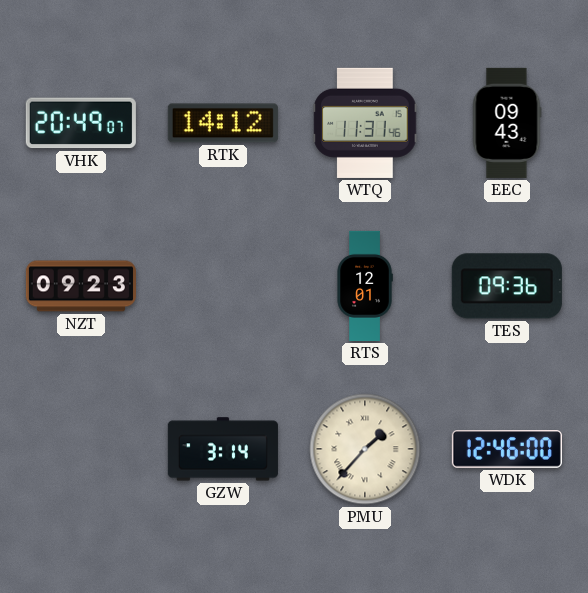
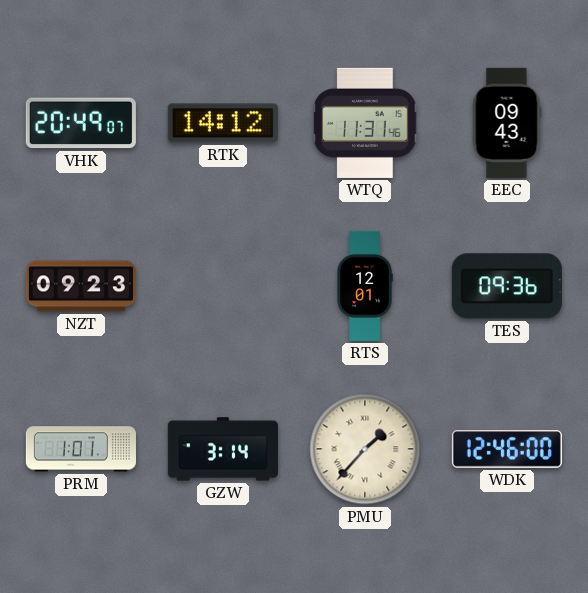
PRM: none -> 1:01
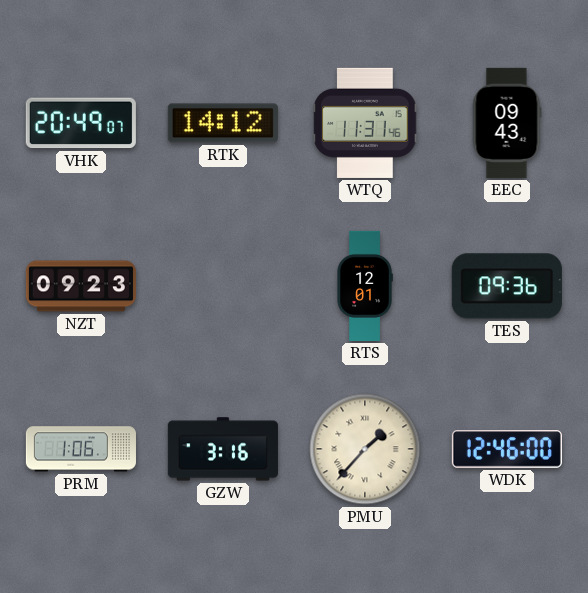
PRM: 1:01 -> 1:06
GZW: 3:14 -> 3:16
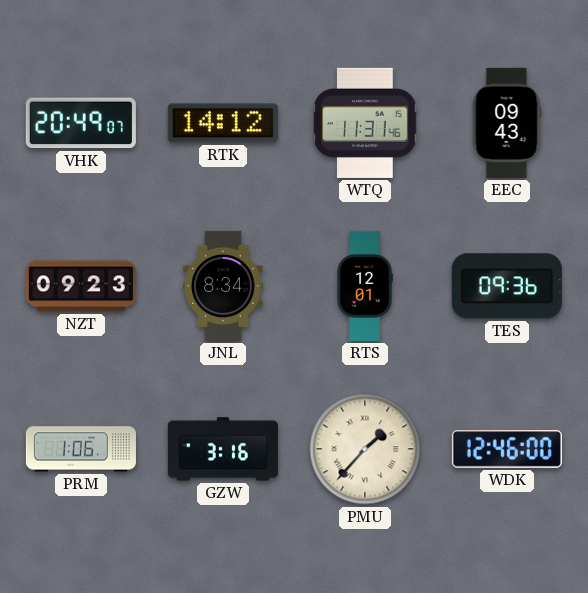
JNL: none -> 8:34
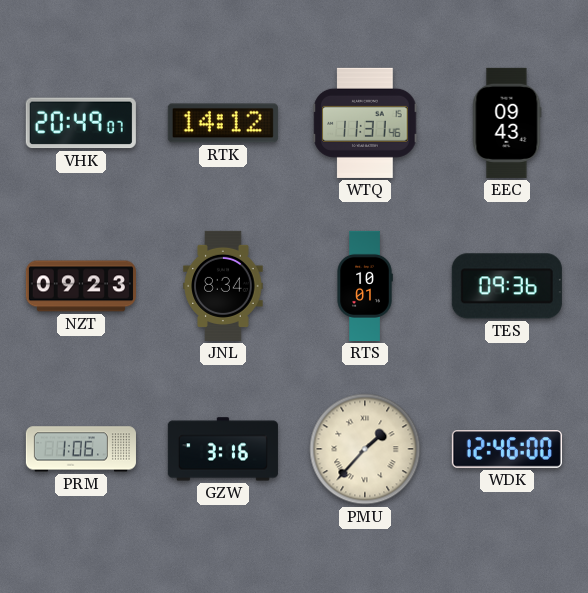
RTS: 12:01 -> 10:01
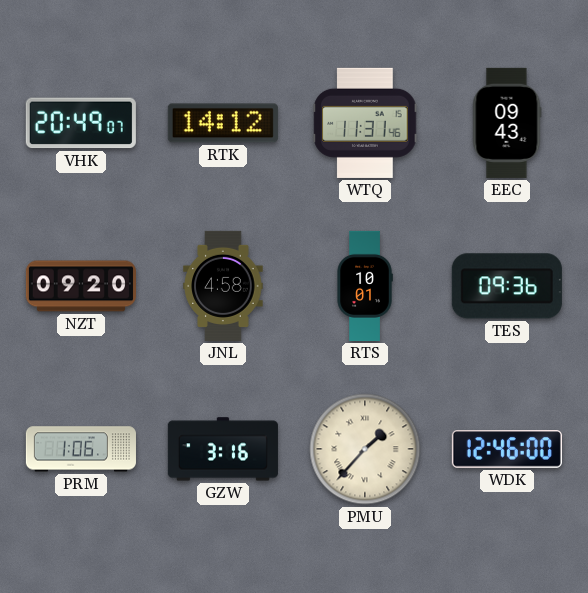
NZT: 09:23 -> 09:20
JNL: 8:34 -> 4:58
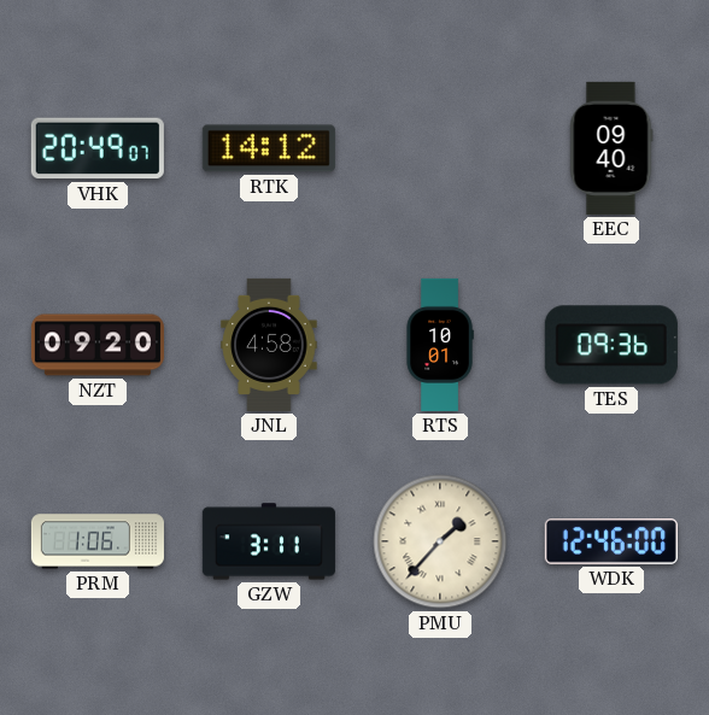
WTQ: 11:31 -> none
EEC: 09:43 -> 09:40
GZW: 3:16 -> 3:11
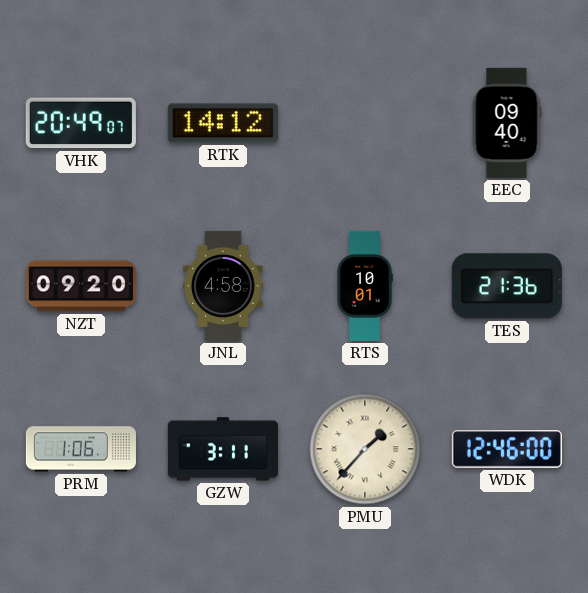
TES: 09:36 -> 21:36
